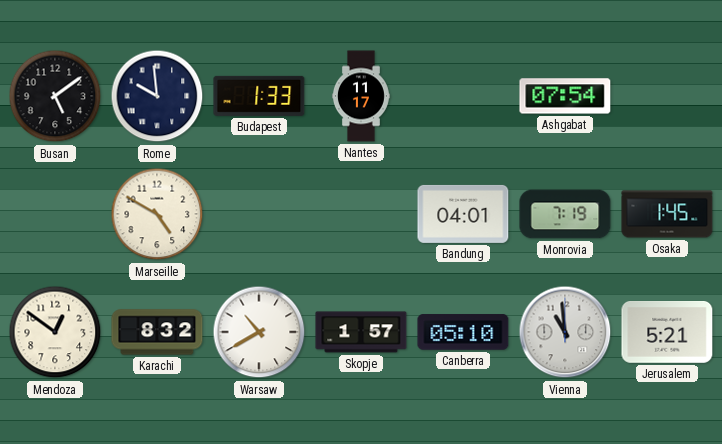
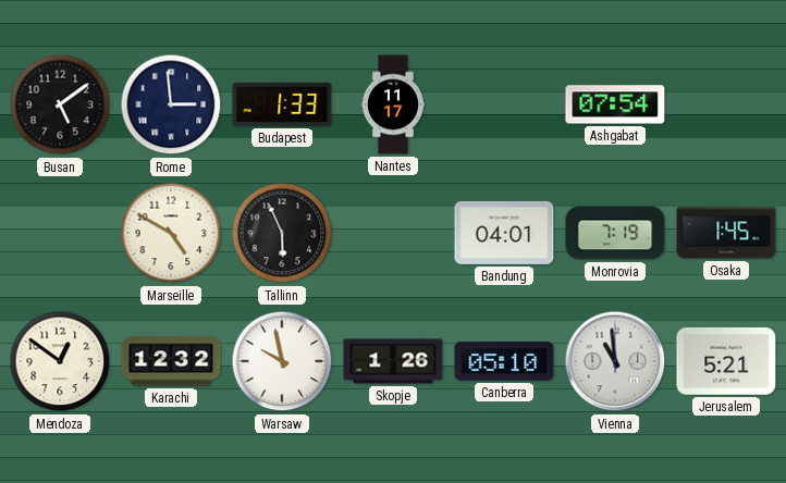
Rome: 9:59 -> 2:59
Tallinn: none -> 5:56
Karachi: 8:32 -> 12:32
Warsaw: 10:40 -> 9:58
Skopje: 1:57 -> 1:26
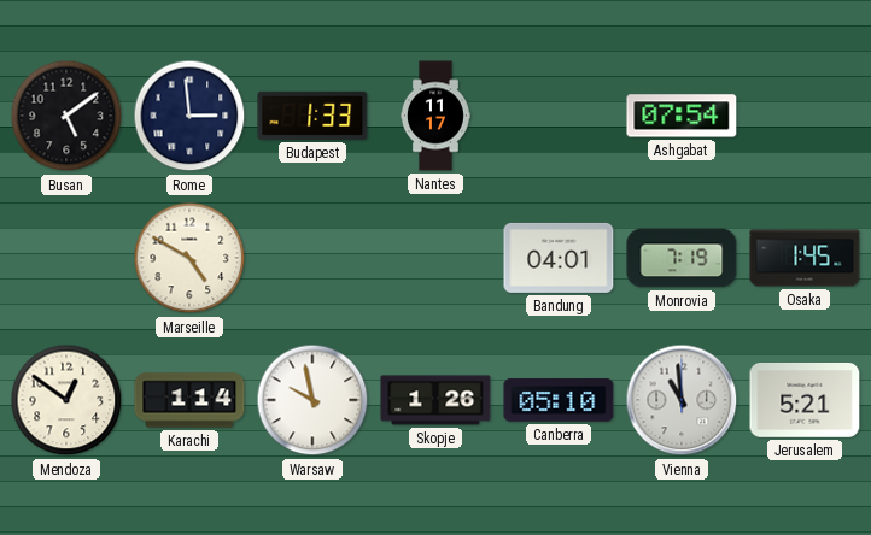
Tallinn: 5:56 -> none
Karachi: 12:32 -> 1:14
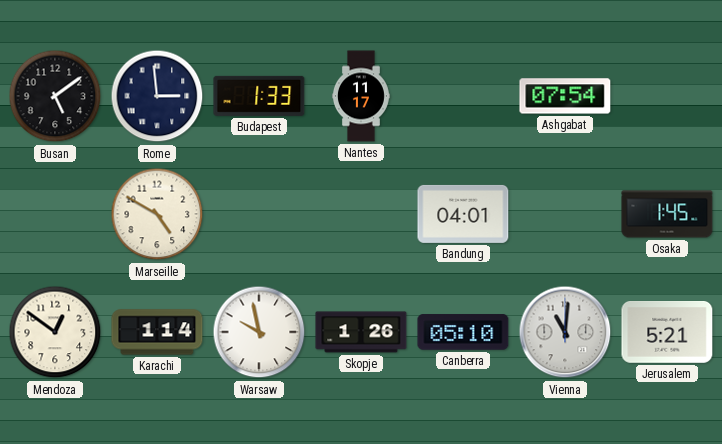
Monrovia: 7:19 -> none
Vienna: 10:59 -> 11:01
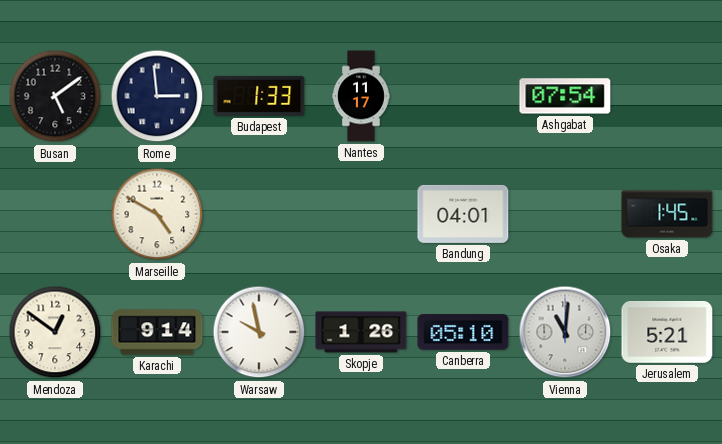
Karachi: 1:14 -> 9:14
